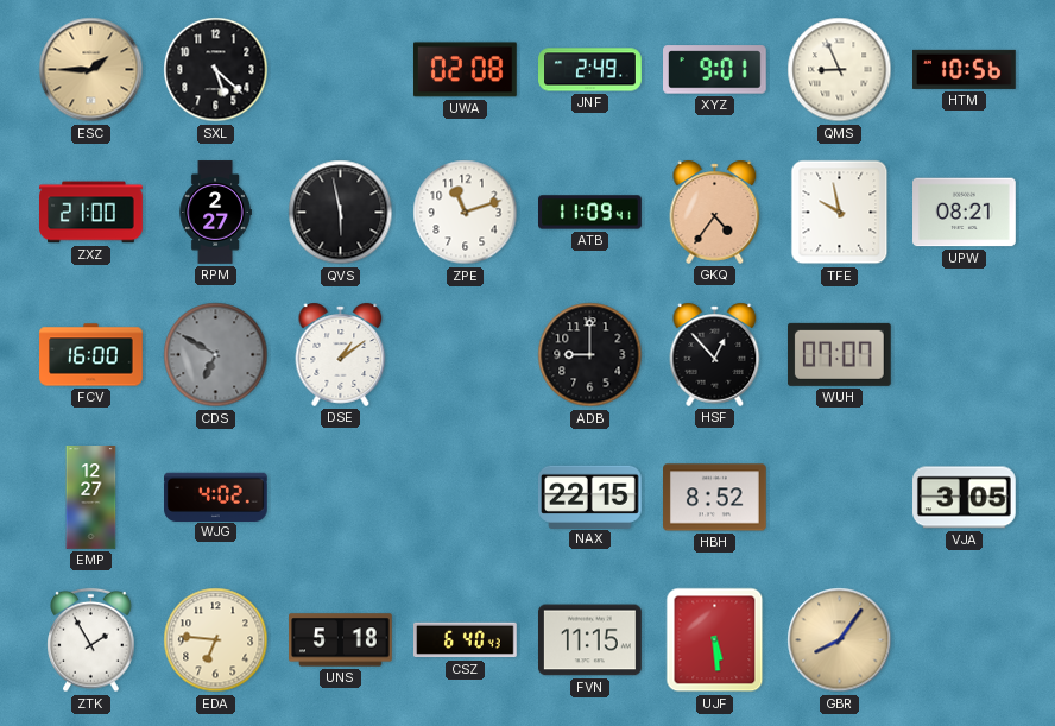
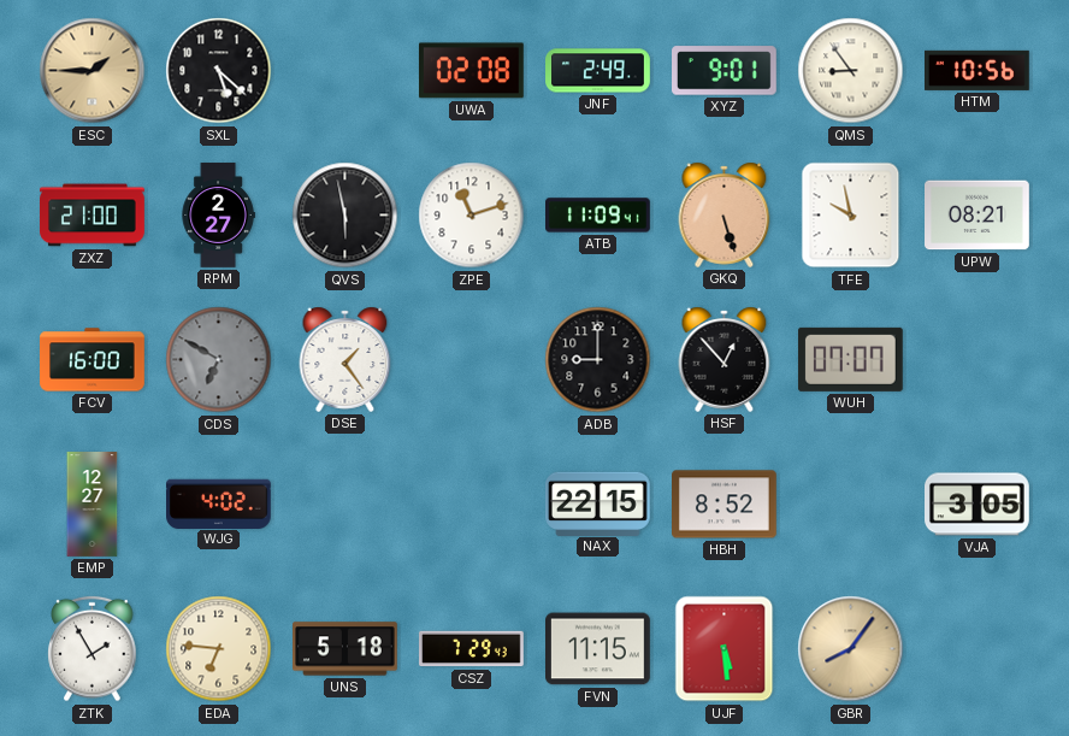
QMS: 8:56 -> 8:54
GKQ: 4:36 -> 5:27
DSE: 1:09 -> 1:24
CSZ: 6:40 -> 7:29
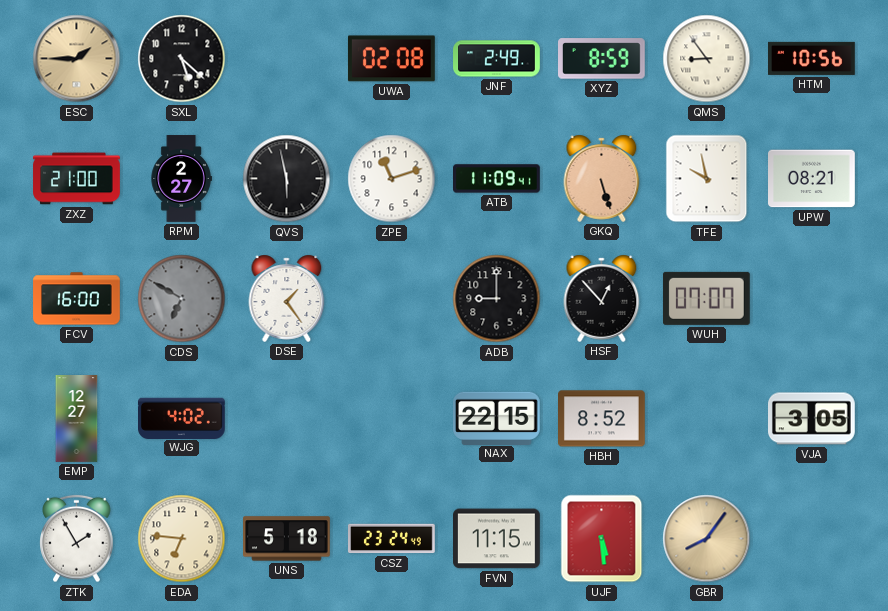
XYZ: 9:01 -> 8:59
CSZ: 7:29 -> 23:24
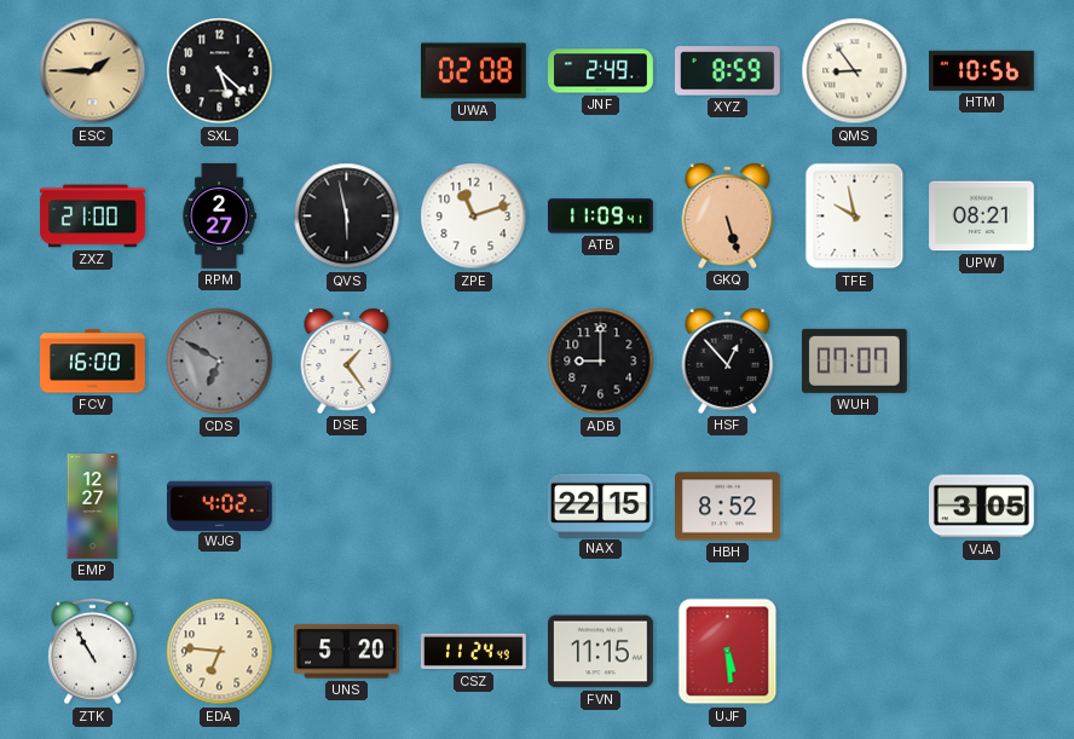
ZTK: 1:55 -> 10:55
UNS: 5:18 -> 5:20
CSZ: 23:24 -> 11:24
GBR: 8:06 -> none
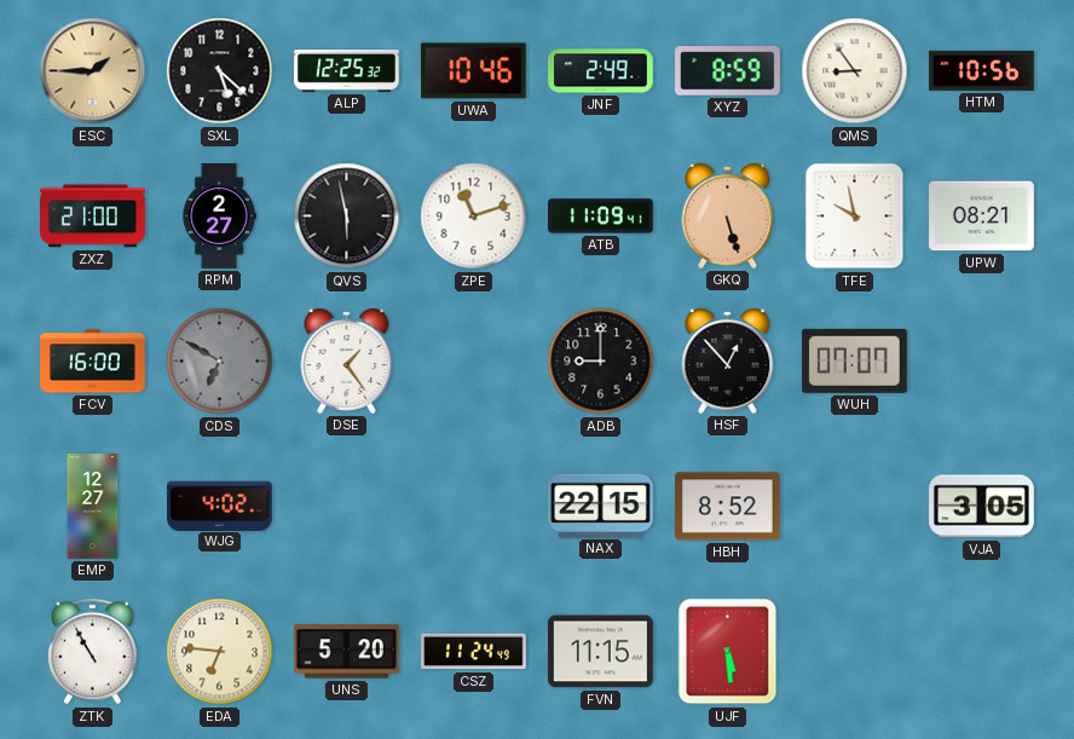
ALP: none -> 12:25
UWA: 02:08 -> 10:46
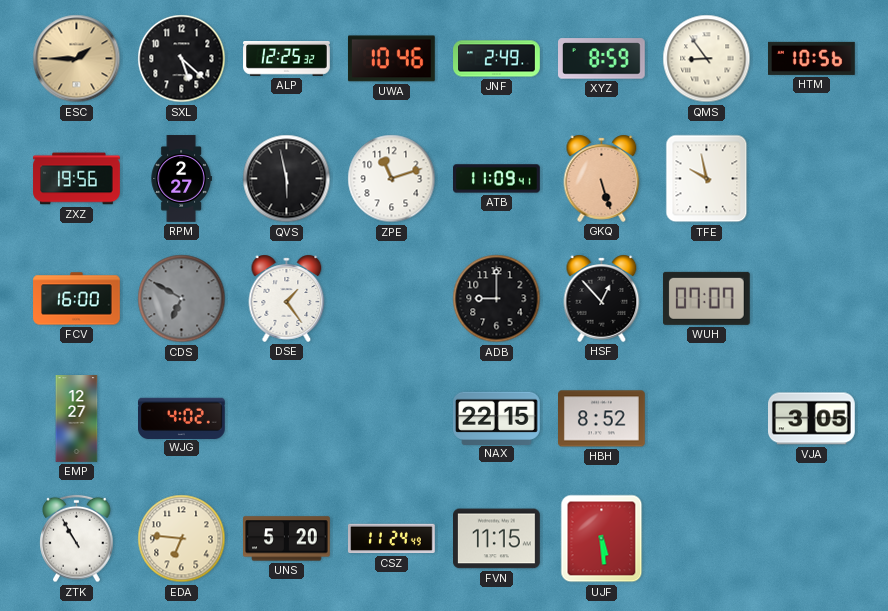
ZXZ: 21:00 -> 19:56
UPW: 08:21 -> none
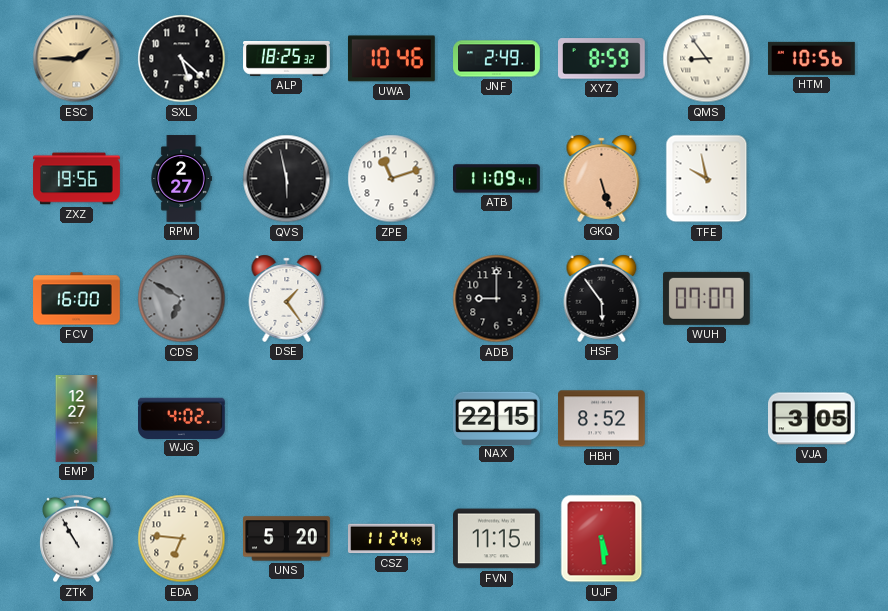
ALP: 12:25 -> 18:25
HSF: 12:53 -> 5:54
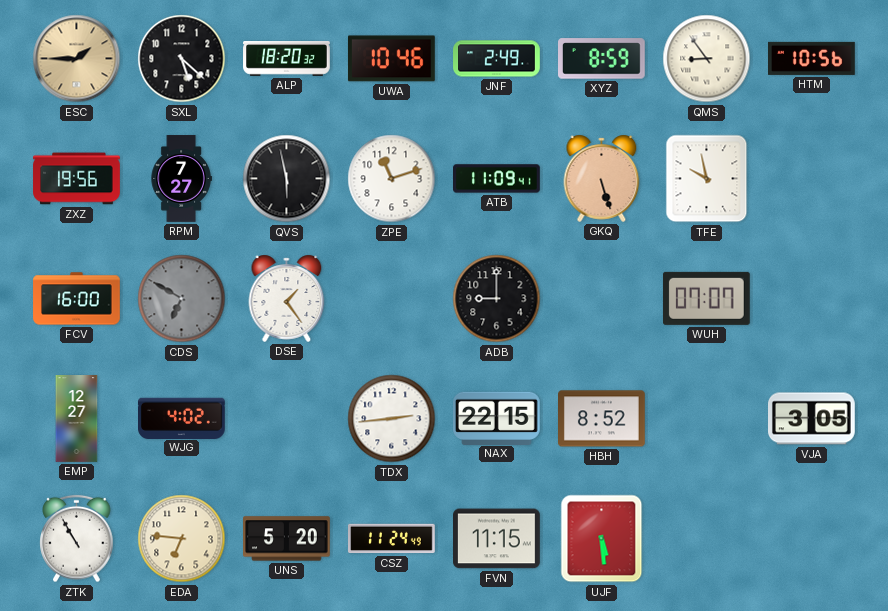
ALP: 18:25 -> 18:20
RPM: 2:27 -> 7:27
HSF: 5:54 -> none
TDX: none -> 2:44
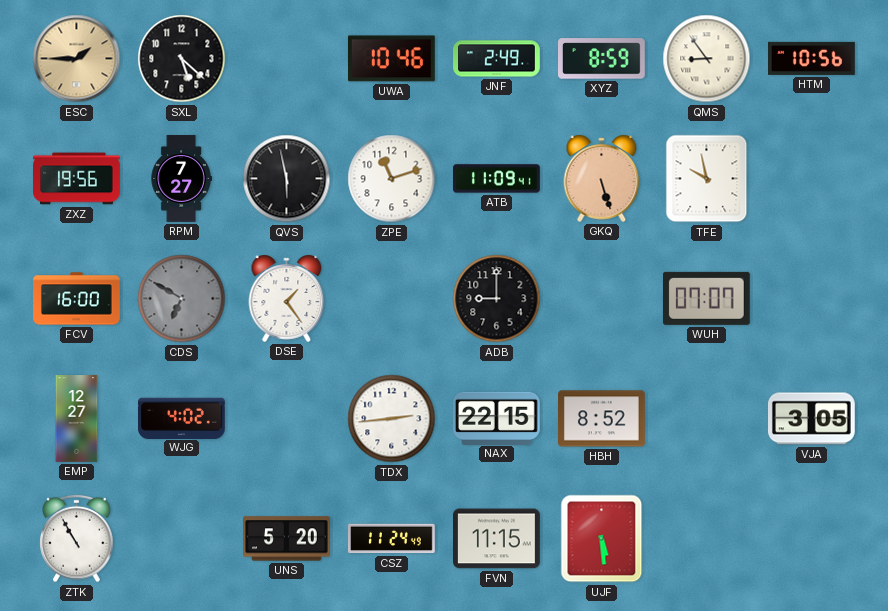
ALP: 18:20 -> none
EDA: 6:46 -> none
